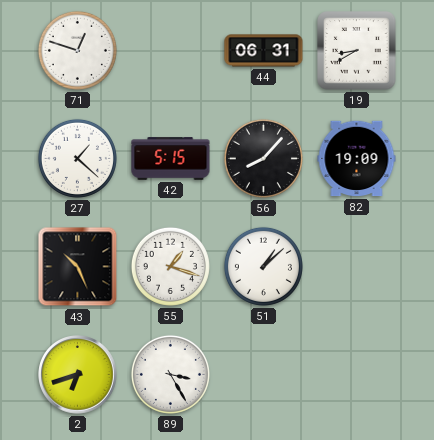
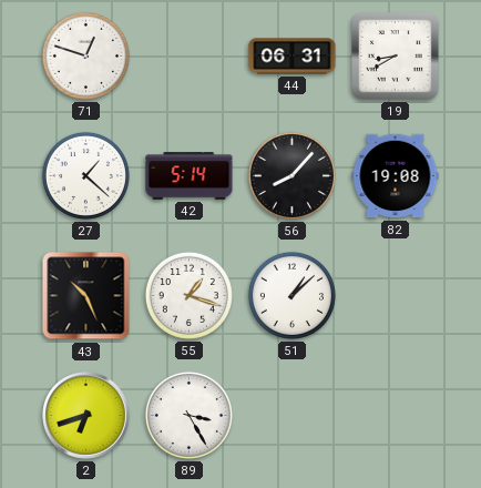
42: 5:15 -> 5:14
82: 19:09 -> 19:08
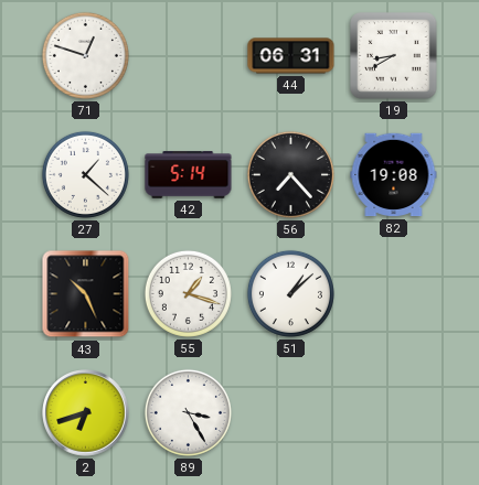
56: 8:07 -> 7:23
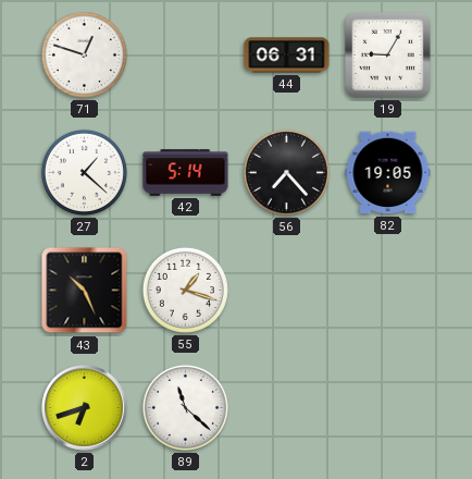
19: 8:40 -> 9:05
82: 19:08 -> 19:05
51: 1:08 -> none
89: 3:25 -> 11:22
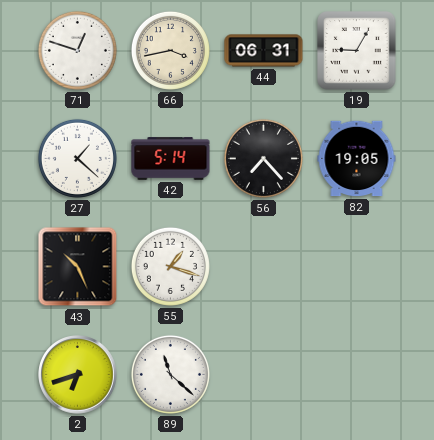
66: none -> 3:43
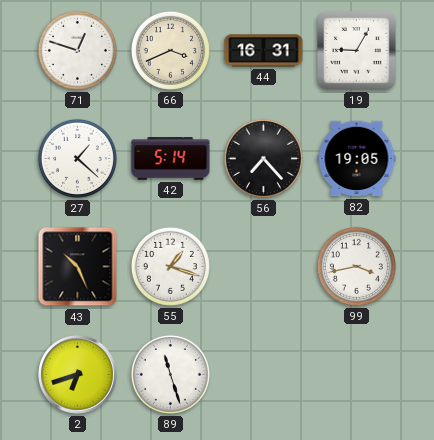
66: 3:43 -> 3:41
44: 06:31 -> 16:31
99: none -> 3:43
89: 11:22 -> 11:27
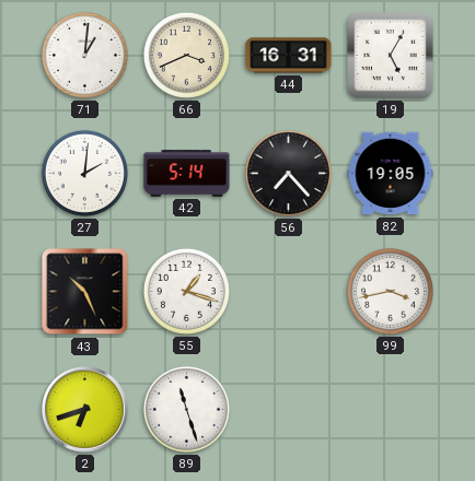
71: 12:48 -> 1:01
19: 9:05 -> 5:05
27: 1:22 -> 2:01
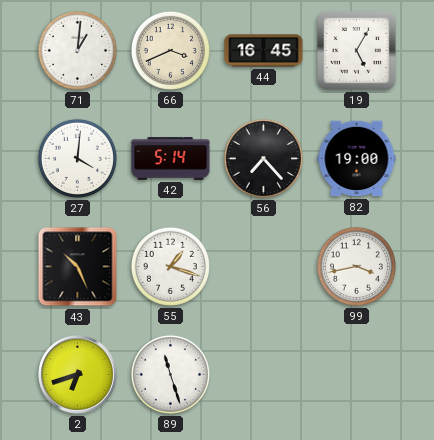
44: 16:31 -> 16:45
27: 2:01 -> 4:01
82: 19:05 -> 19:00
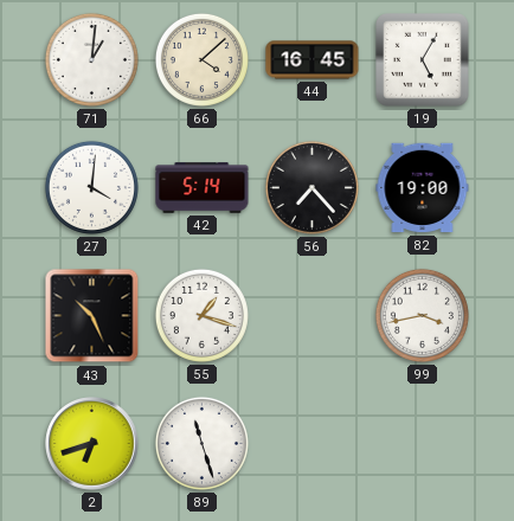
66: 3:41 -> 4:08
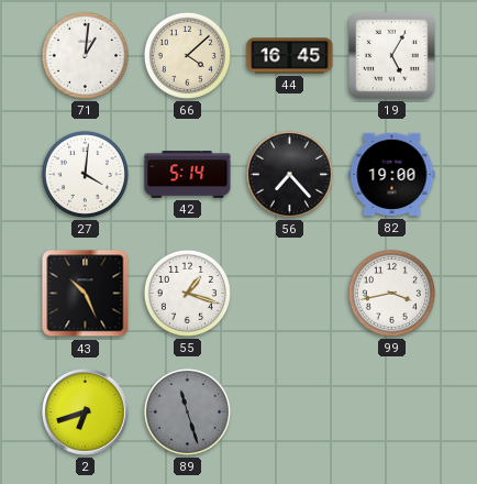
89 dial: white -> grey
